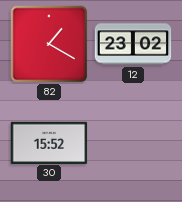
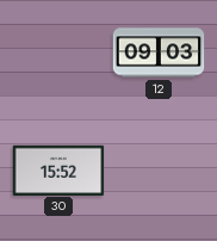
82: 1:20 -> none
12: 23:02 -> 09:03
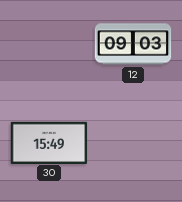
30: 15:52 -> 15:49
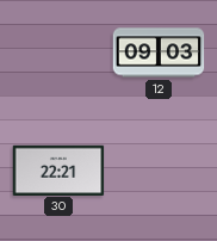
30: 15:49 -> 22:21
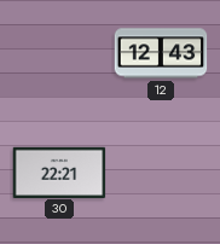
12: 09:03 -> 12:43
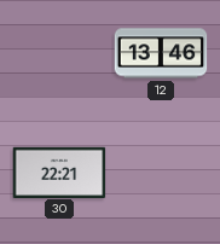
12: 12:43 -> 13:46
